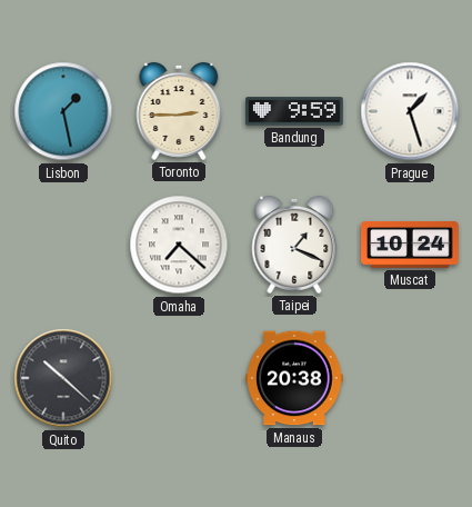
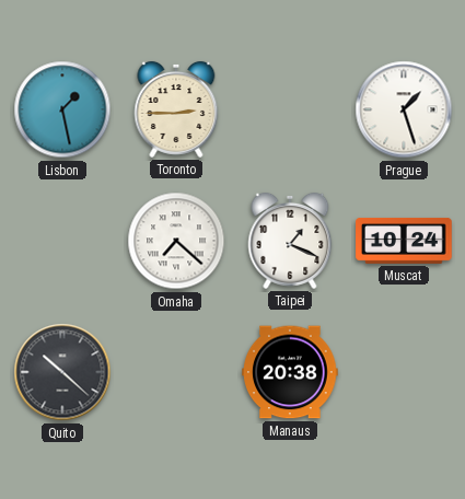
Bandung: 9:59 -> none
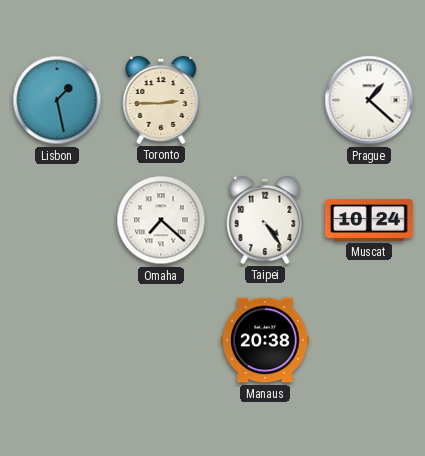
Prague: 1:27 -> 1:22
Taipei: 1:19 -> 4:24
Quito: 10:22 -> none
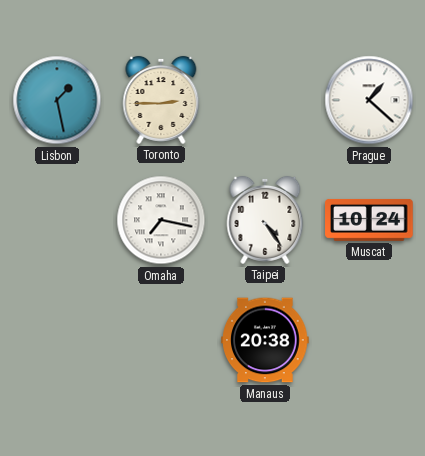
Omaha: 7:22 -> 7:17
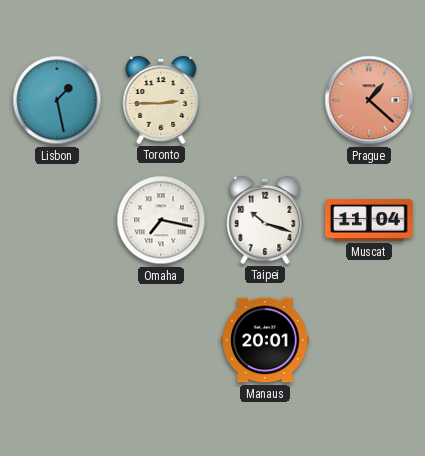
Prague dial: white -> salmon
Taipei: 4:24 -> 10:18
Muscat: 10:24 -> 11:04
Manaus: 20:38 -> 20:01
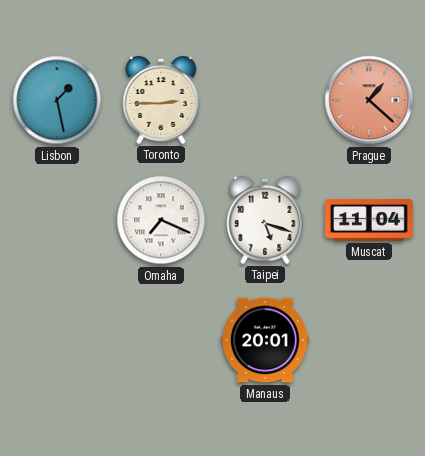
Omaha: 7:17 -> 7:19
Taipei: 10:18 -> 5:18
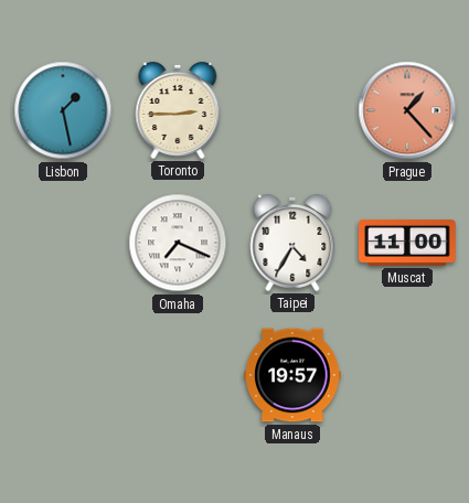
Prague: 1:22 -> 1:23
Taipei: 5:18 -> 4:35
Muscat: 11:04 -> 11:00
Manaus: 20:01 -> 19:57
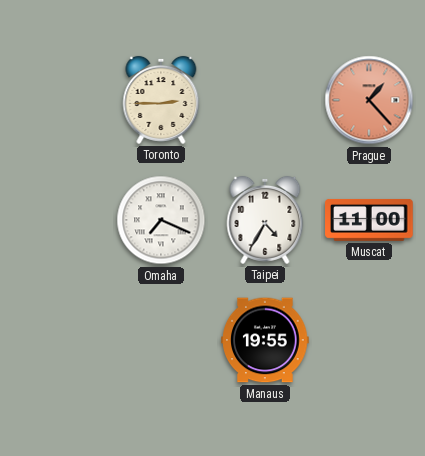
Lisbon: 1:28 -> none
Manaus: 19:57 -> 19:55
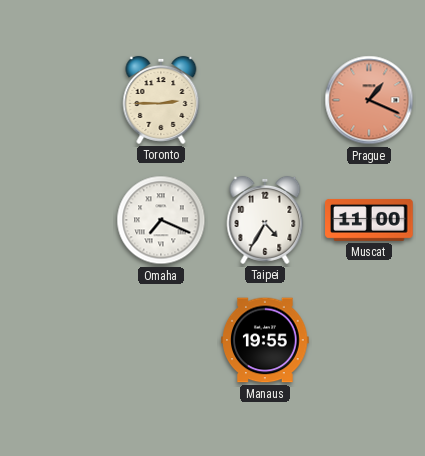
Prague: 1:23 -> 1:19
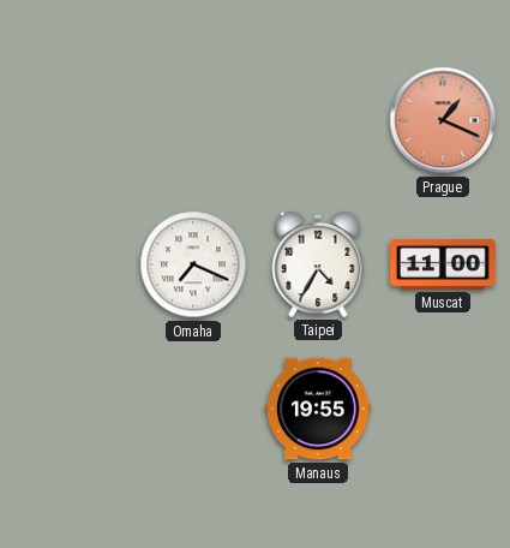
Toronto: 2:45 -> none
